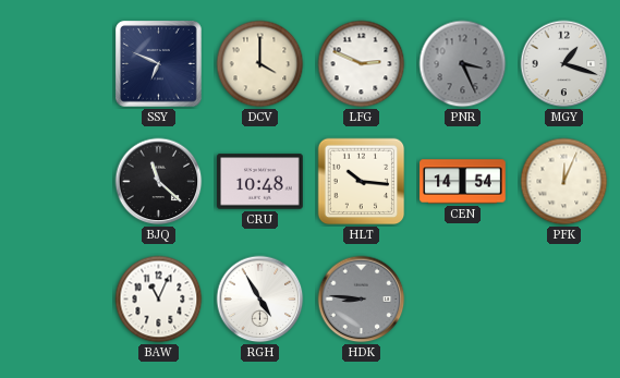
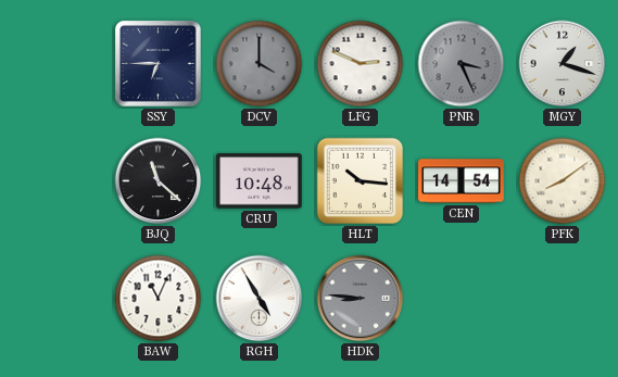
SSY: 6:49 -> 6:45
DCV dial: cream -> grey
PFK: 12:04 -> 8:09
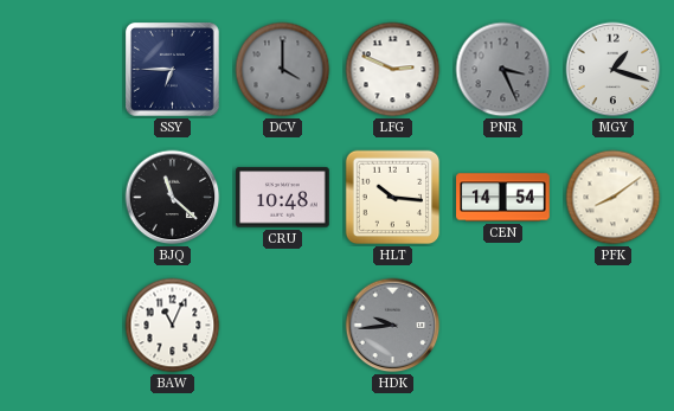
RGH: 4:55 -> none
HDK: 8:46 -> 9:44
